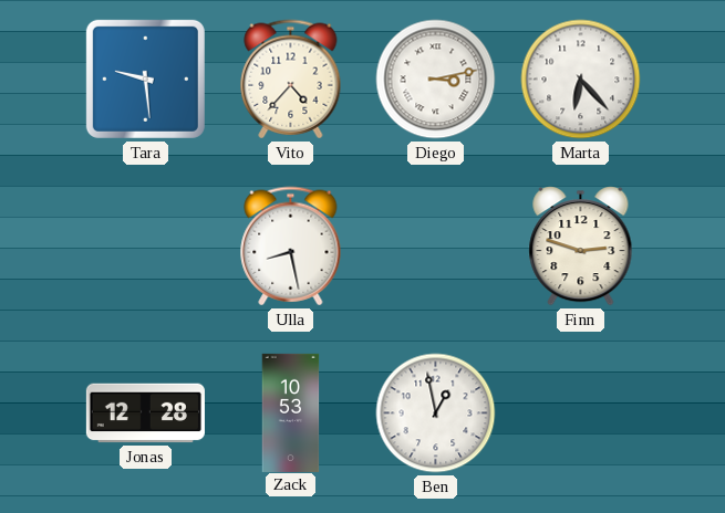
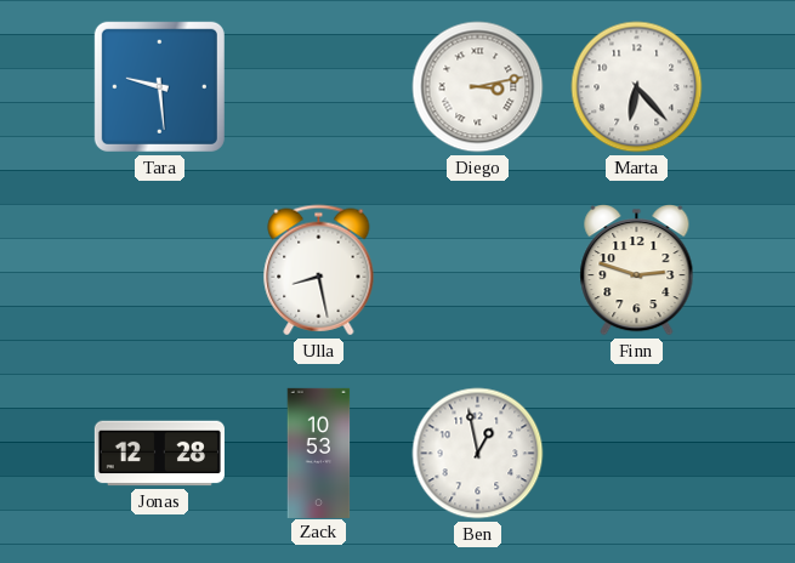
Vito: 4:37 -> none
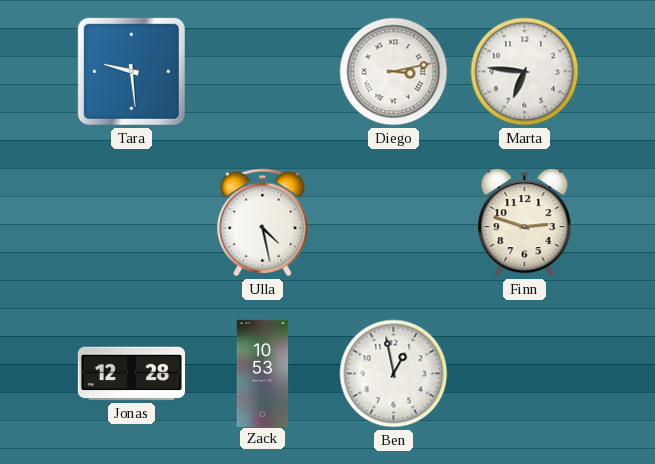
Marta: 6:23 -> 6:46
Ulla: 8:28 -> 4:28
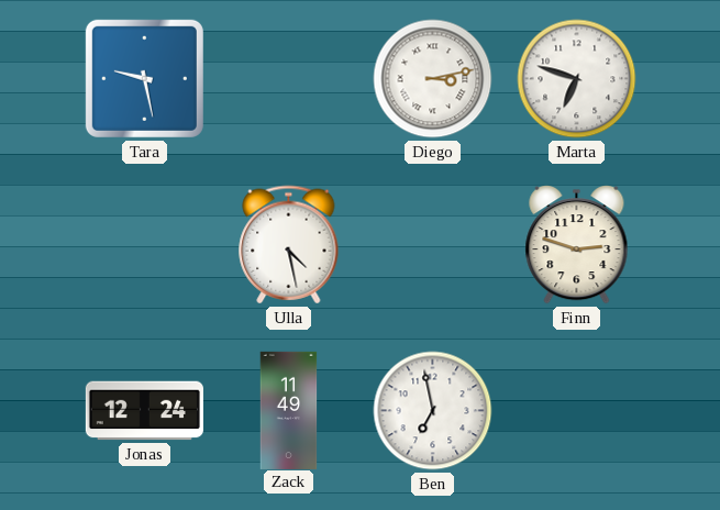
Tara: 9:29 -> 9:28
Marta: 6:46 -> 6:48
Jonas: 12:28 -> 12:24
Zack: 10:53 -> 11:49
Ben: 12:58 -> 6:58
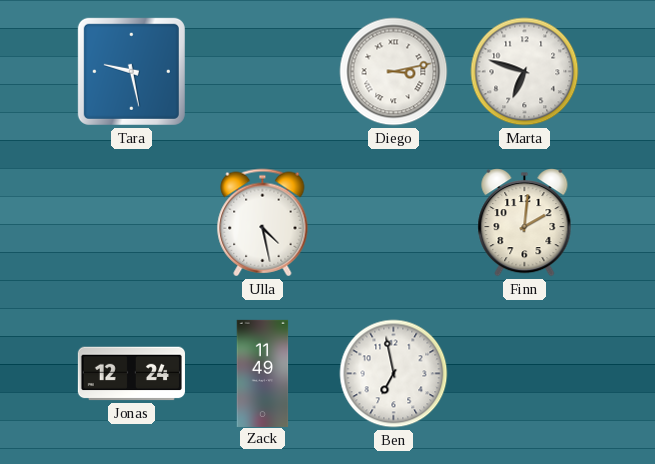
Finn: 2:48 -> 2:01
